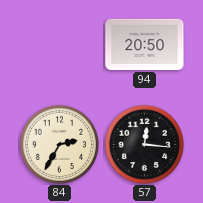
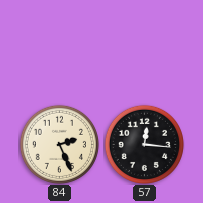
94: 20:50 -> none
84: 2:35 -> 2:26
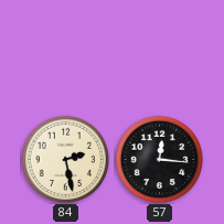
84: 2:26 -> 2:28
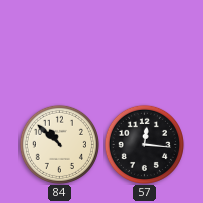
84: 2:28 -> 10:52
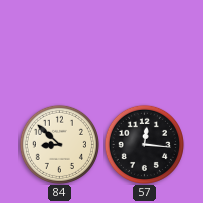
84: 10:52 -> 8:52
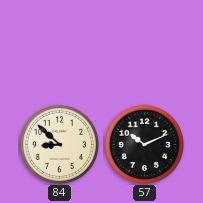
57: 12:16 -> 10:11
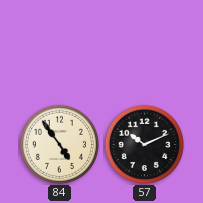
84: 8:52 -> 4:54
